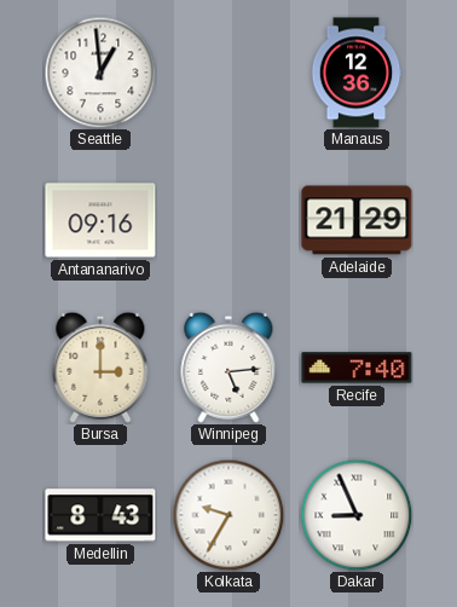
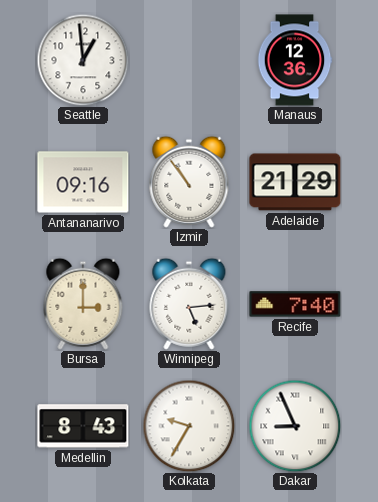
Izmir: none -> 10:54
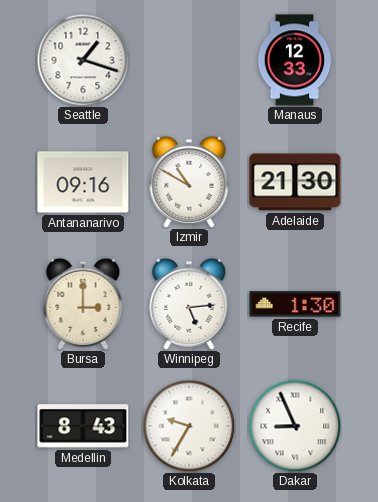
Seattle: 12:59 -> 1:18
Manaus: 12:36 -> 12:33
Izmir: 10:54 -> 10:50
Adelaide: 21:29 -> 21:30
Recife: 7:40 -> 1:30
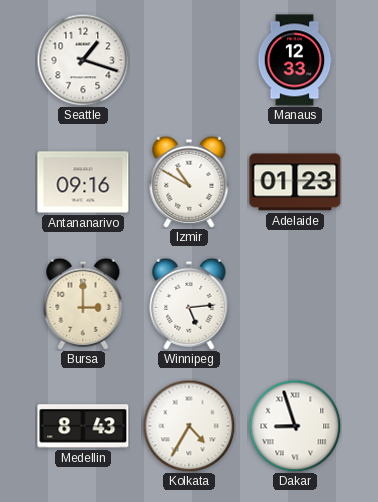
Adelaide: 21:30 -> 01:23
Recife: 1:30 -> none
Kolkata: 9:35 -> 4:35
Dakar: 8:56 -> 8:57
